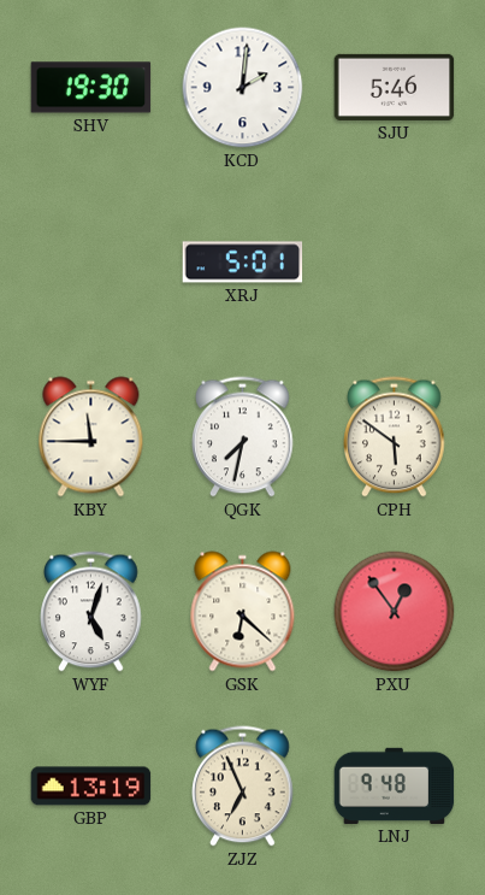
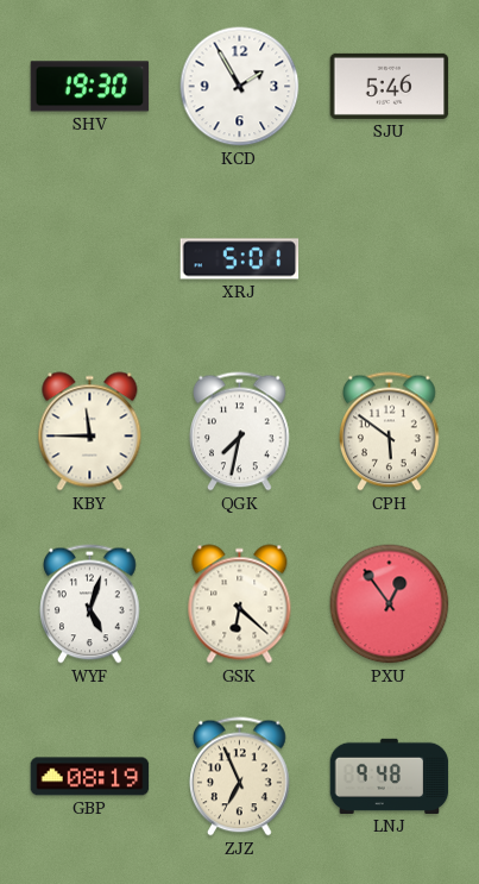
KCD: 2:01 -> 1:55
GBP: 13:19 -> 08:19
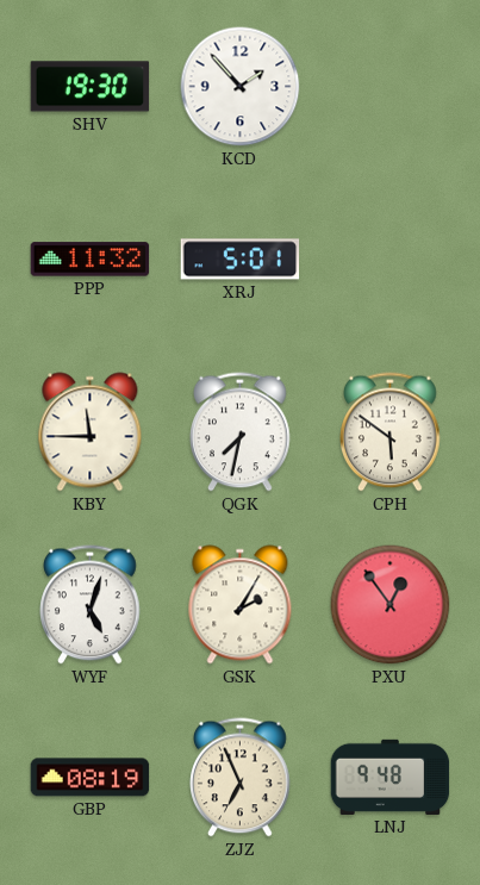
KCD: 1:55 -> 1:53
SJU: 5:46 -> none
PPP: none -> 11:32
GSK: 6:22 -> 2:05
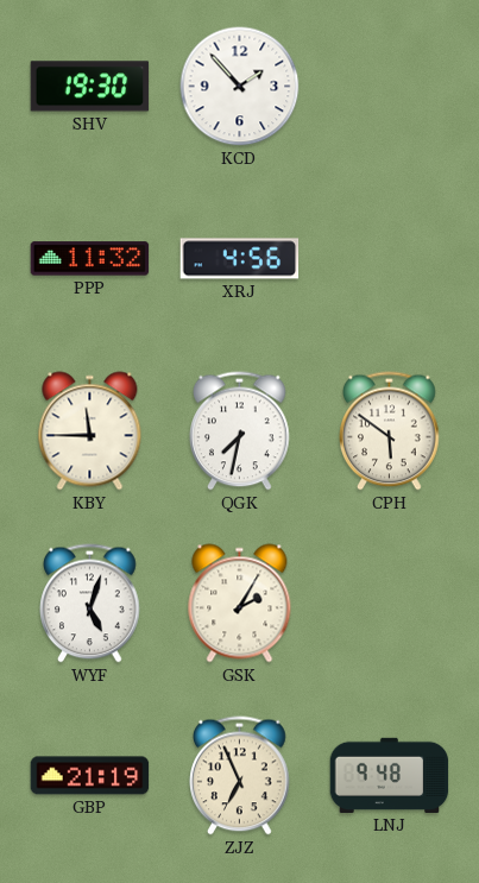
XRJ: 5:01 -> 4:56
PXU: 12:54 -> none
GBP: 08:19 -> 21:19
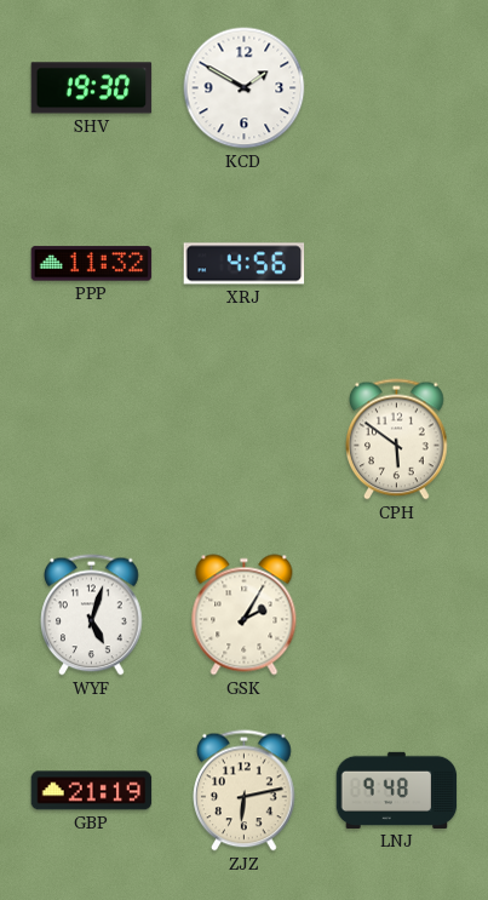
KCD: 1:53 -> 1:50
KBY: 11:45 -> none
QGK: 7:32 -> none
ZJZ: 6:56 -> 6:13
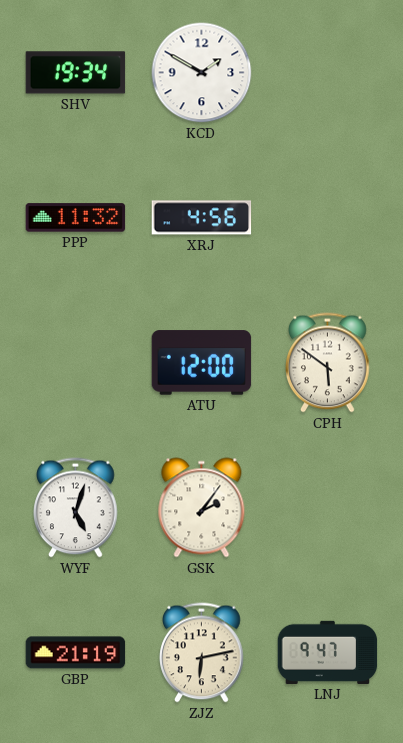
SHV: 19:30 -> 19:34
ATU: none -> 12:00
GSK: 2:05 -> 2:06
LNJ: 9:48 -> 9:47
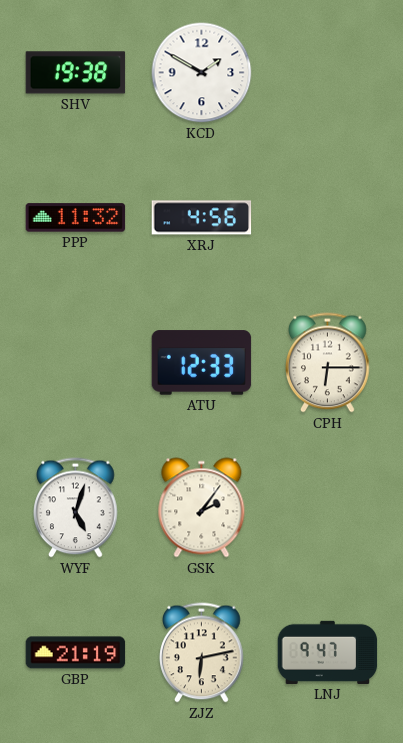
SHV: 19:34 -> 19:38
ATU: 12:00 -> 12:33
CPH: 5:51 -> 6:15
